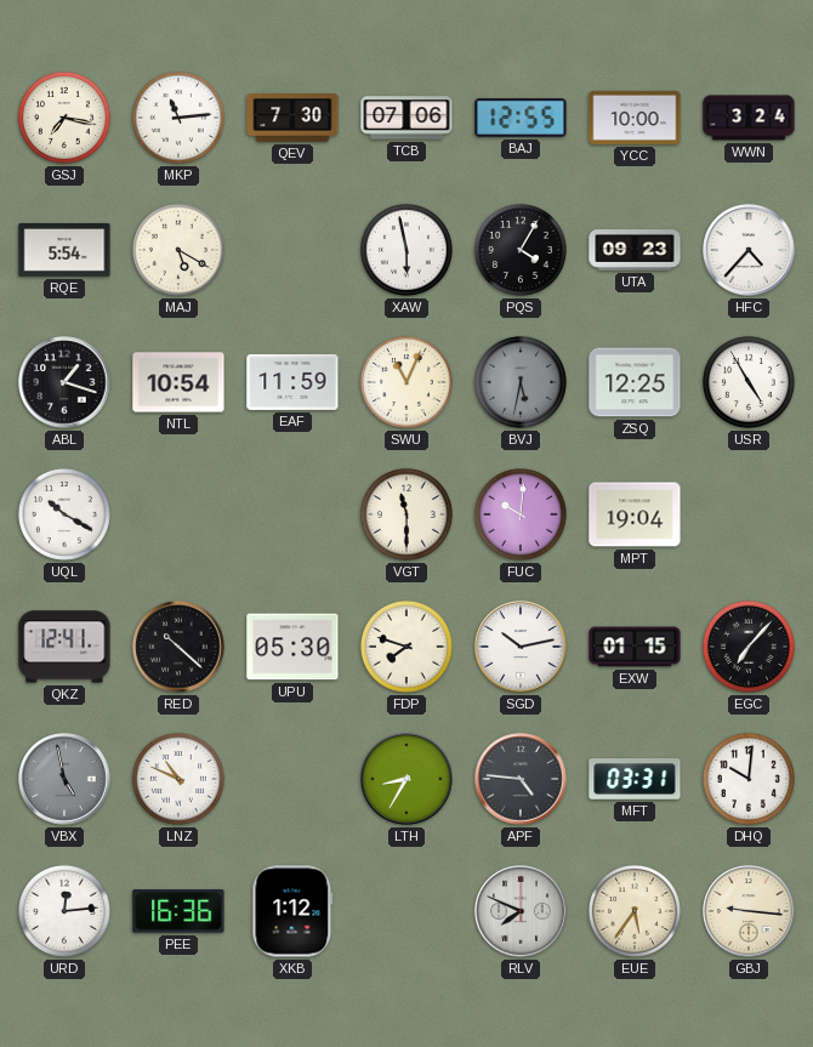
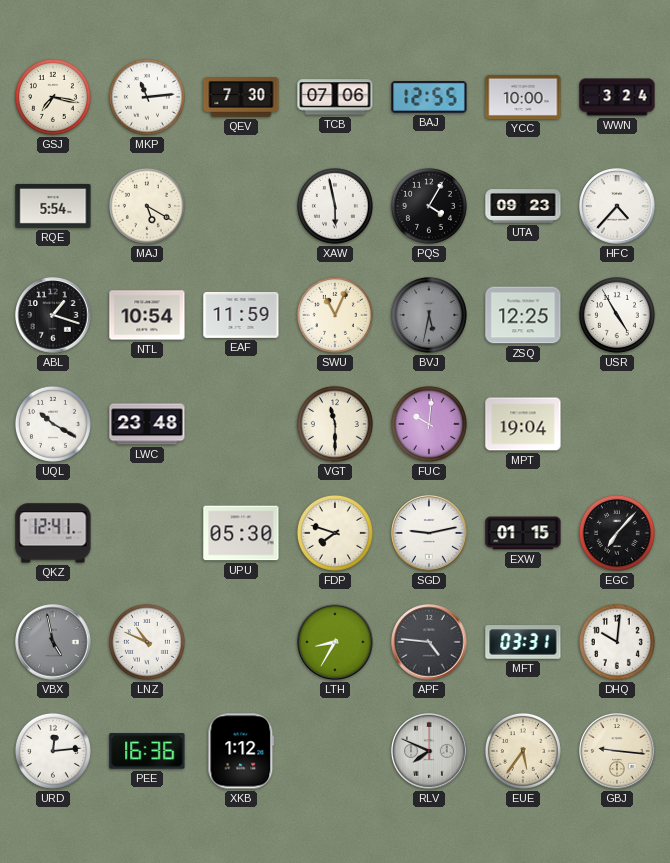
LWC: none -> 23:48
RED: 10:22 -> none
SGD: 10:13 -> 9:13
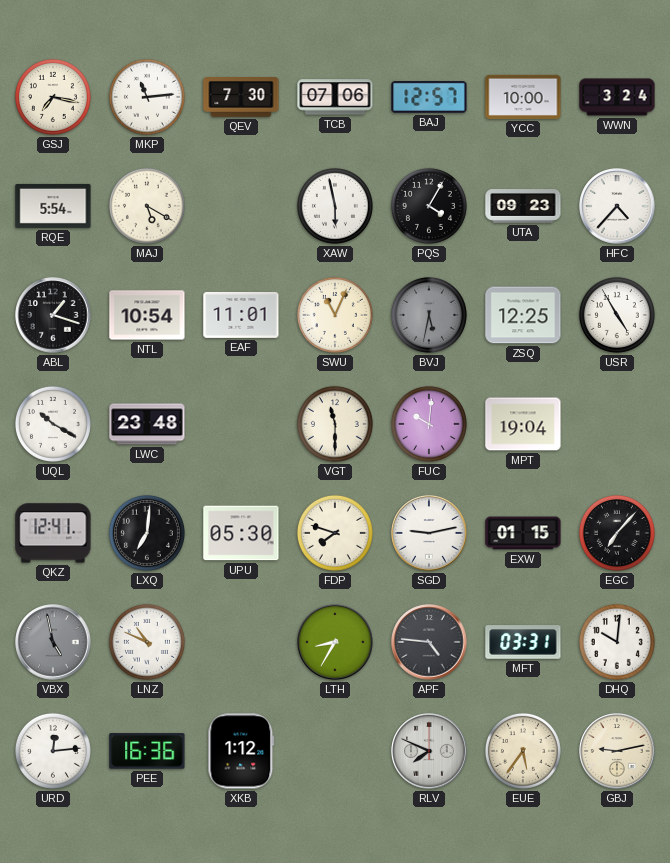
BAJ: 12:55 -> 12:57
EAF: 11:59 -> 11:01
LXQ: none -> 7:01
GBJ: 9:16 -> 9:13
